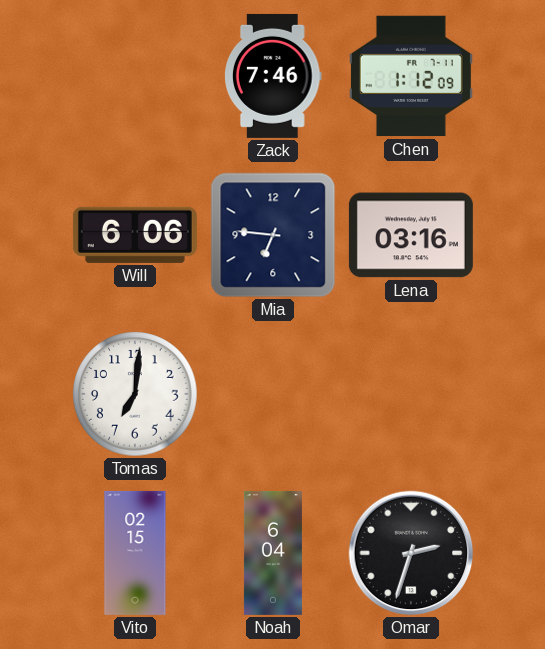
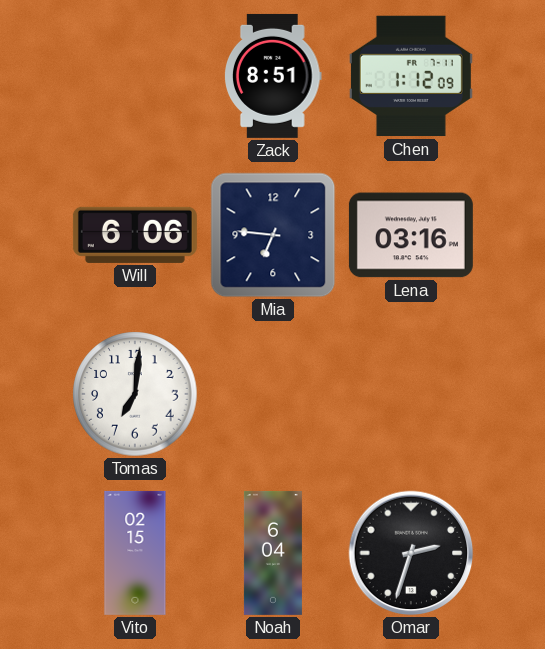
Zack: 7:46 -> 8:51
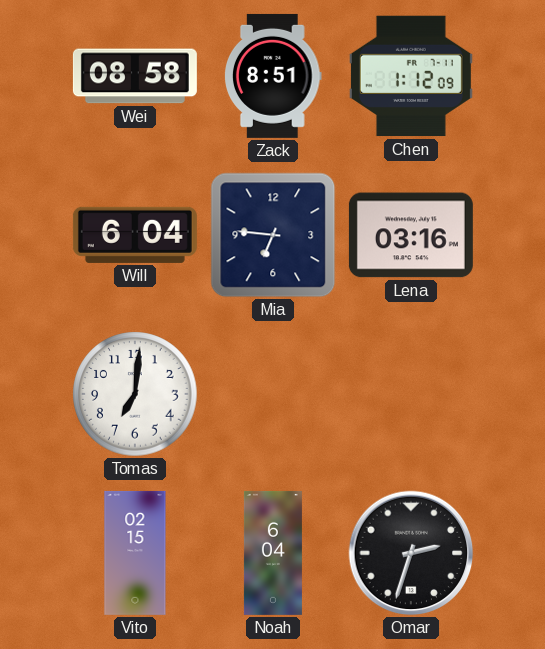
Wei: none -> 08:58
Will: 6:06 -> 6:04
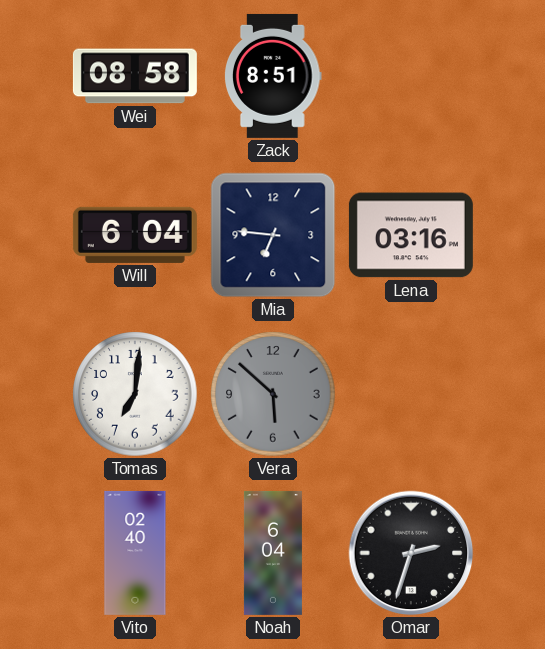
Chen: 1:12 -> none
Vera: none -> 5:52
Vito: 02:15 -> 02:40
